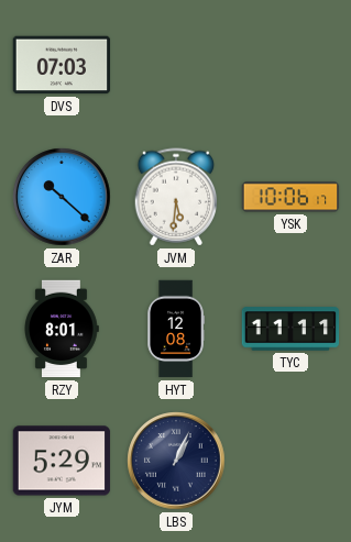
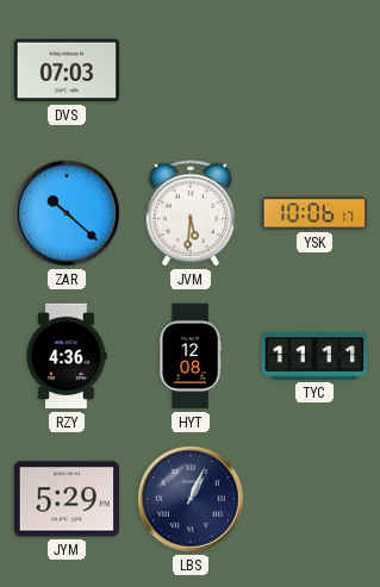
RZY: 8:01 -> 4:36
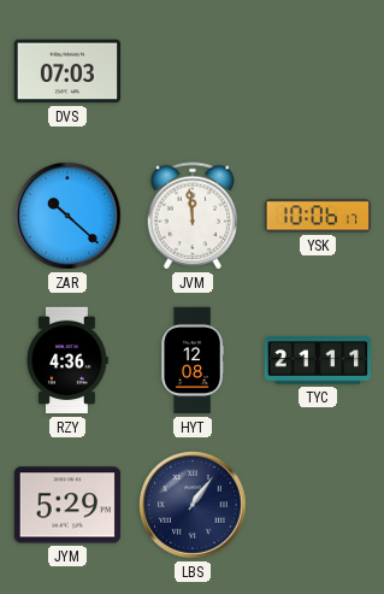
JVM: 5:31 -> 11:59
TYC: 11:11 -> 21:11
LBS: 1:04 -> 1:06
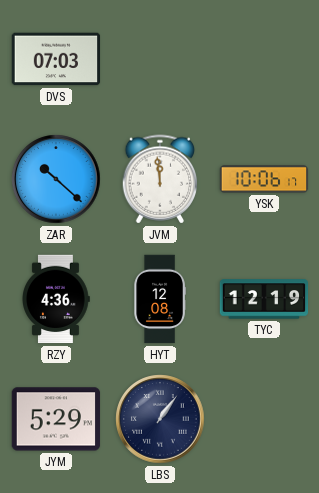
TYC: 21:11 -> 12:19
